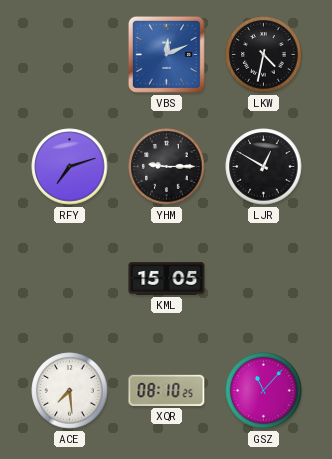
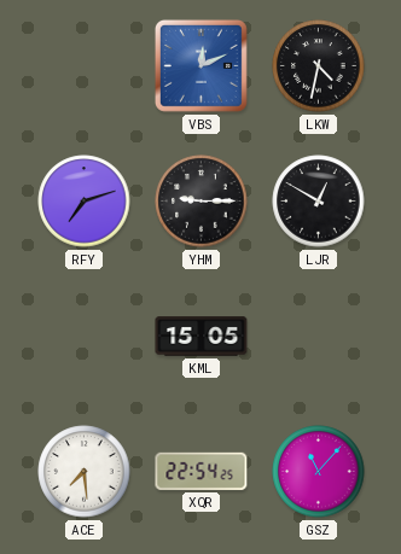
XQR: 08:10 -> 22:54
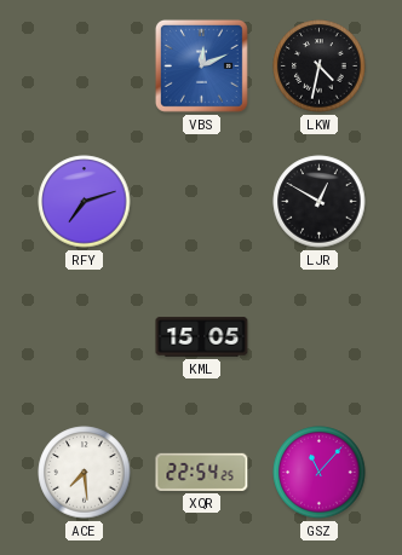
YHM: 9:15 -> none
